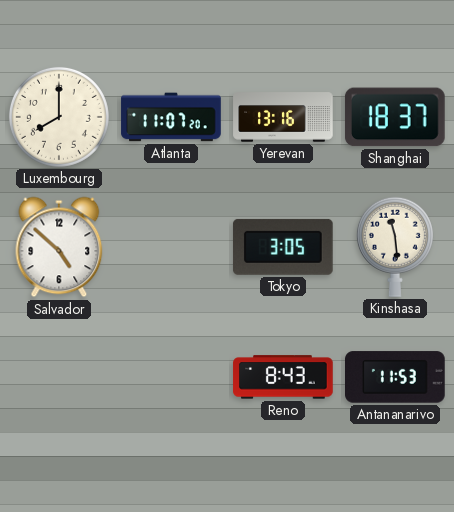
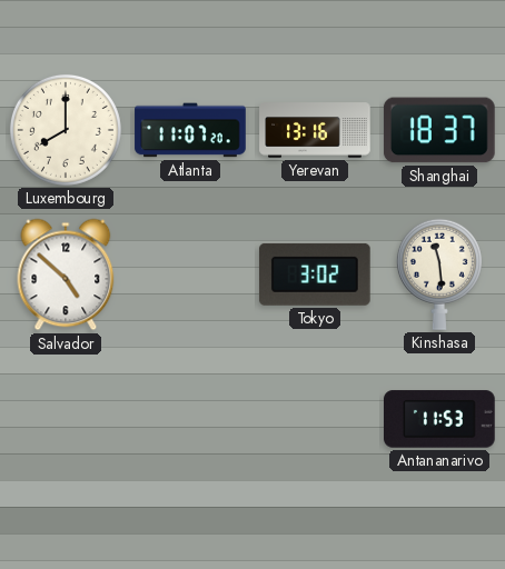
Tokyo: 3:05 -> 3:02
Reno: 8:43 -> none
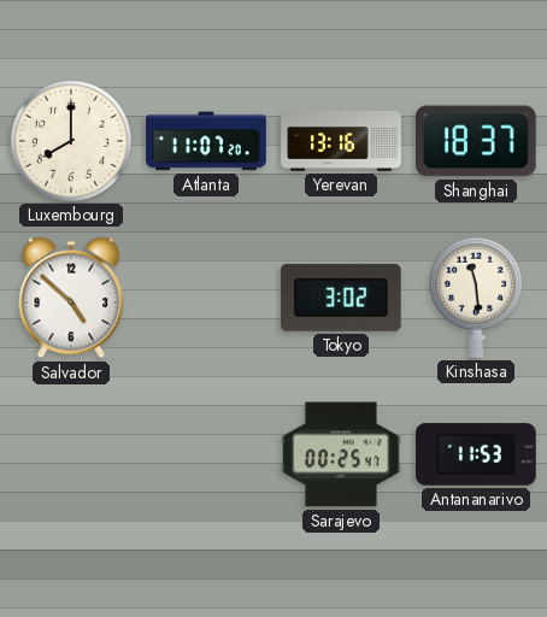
Sarajevo: none -> 00:25
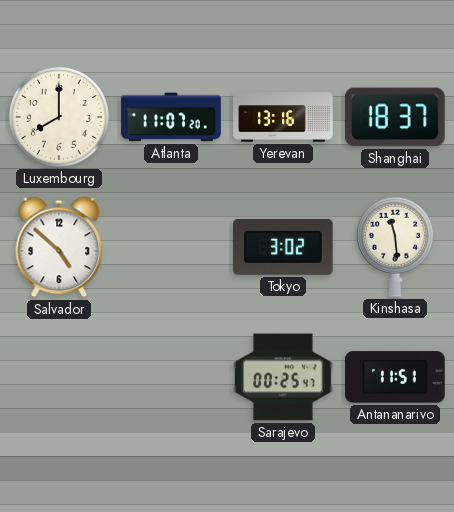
Antananarivo: 11:53 -> 11:51
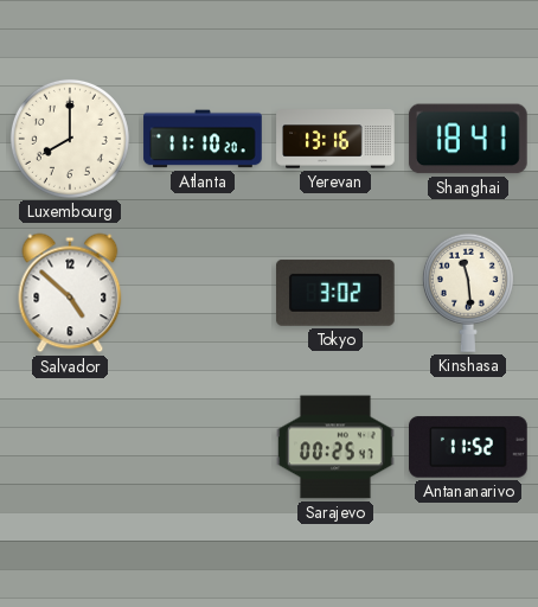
Atlanta: 11:07 -> 11:10
Shanghai: 18:37 -> 18:41
Antananarivo: 11:51 -> 11:52
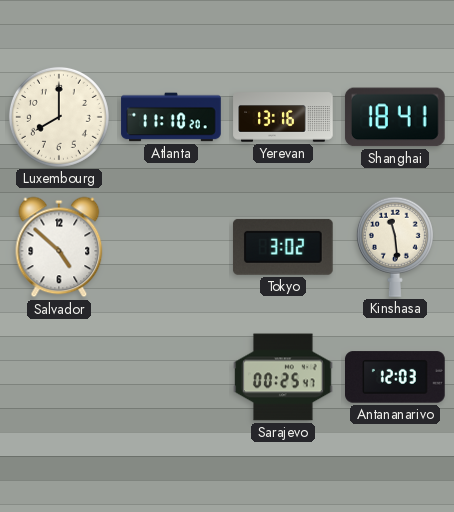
Antananarivo: 11:52 -> 12:03
